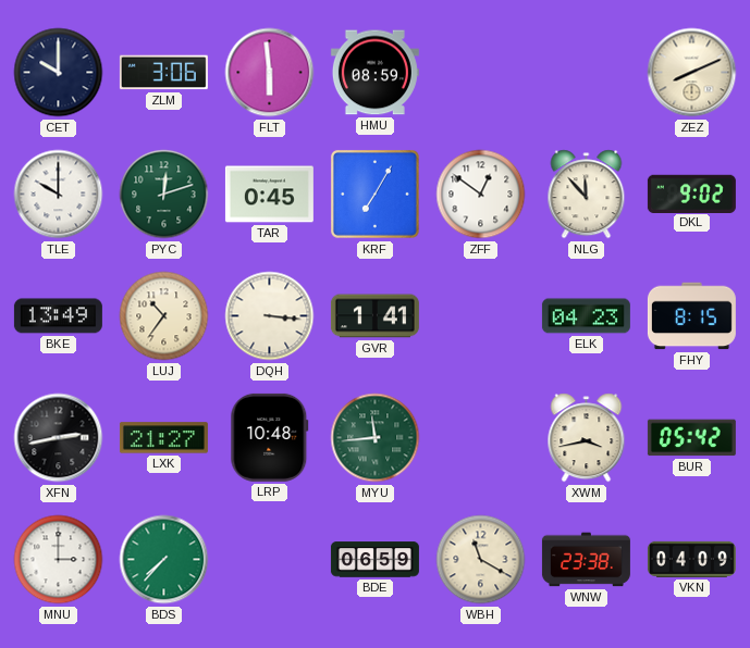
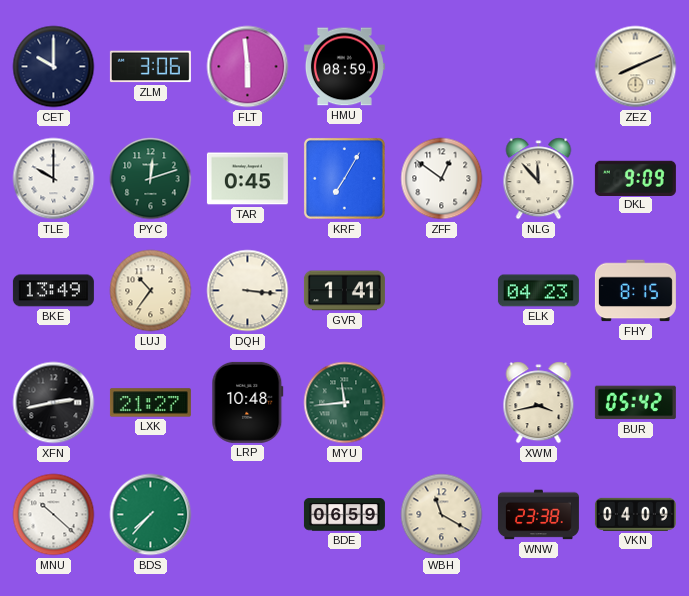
DKL: 9:02 -> 9:09
MNU: 3:00 -> 10:22
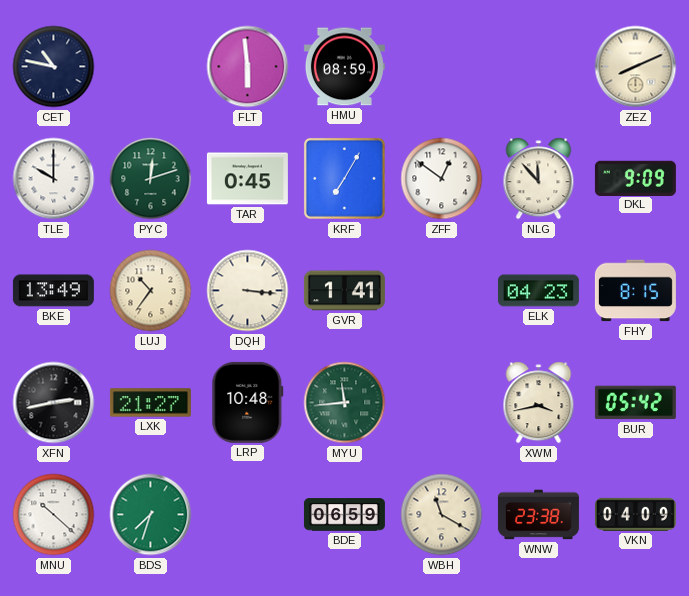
CET: 10:00 -> 10:47
ZLM: 3:06 -> none
BDS: 7:37 -> 7:33
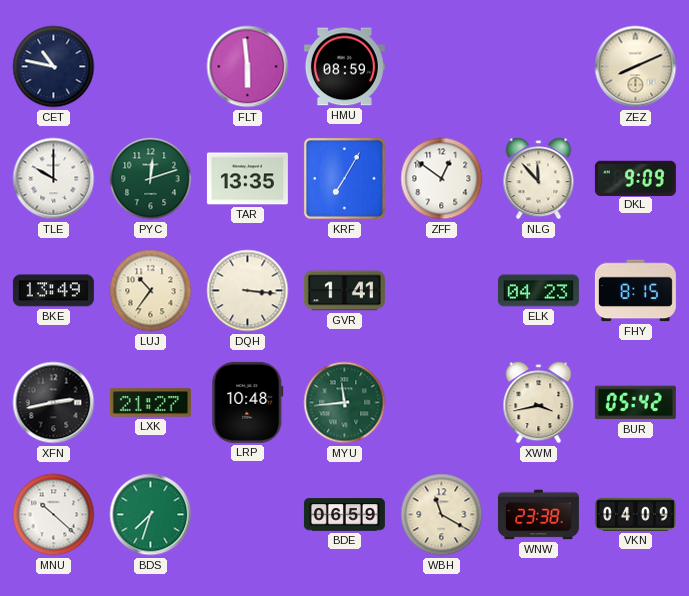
TAR: 0:45 -> 13:35
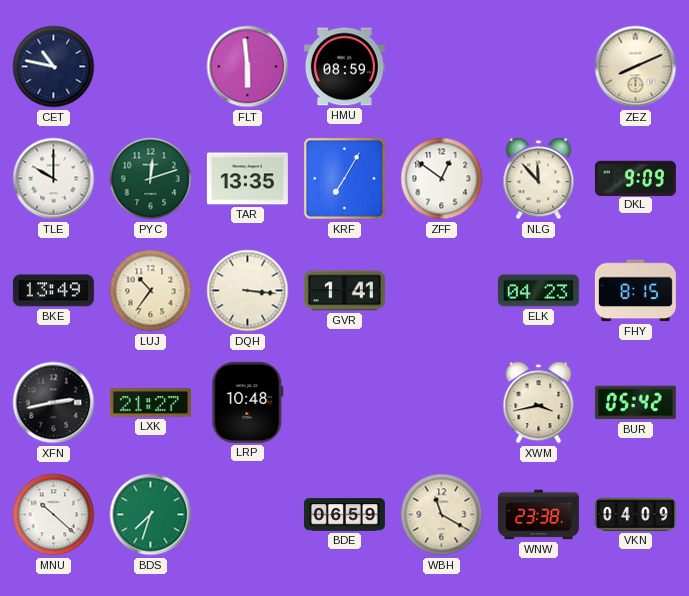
MYU: 11:44 -> none
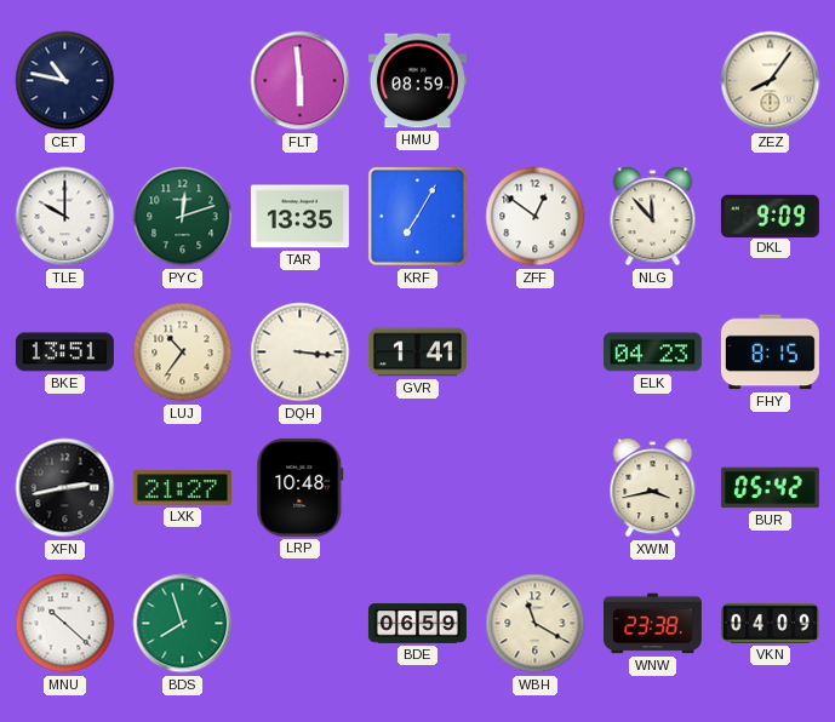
ZEZ: 8:11 -> 8:06
BKE: 13:49 -> 13:51
BDS: 7:33 -> 7:57
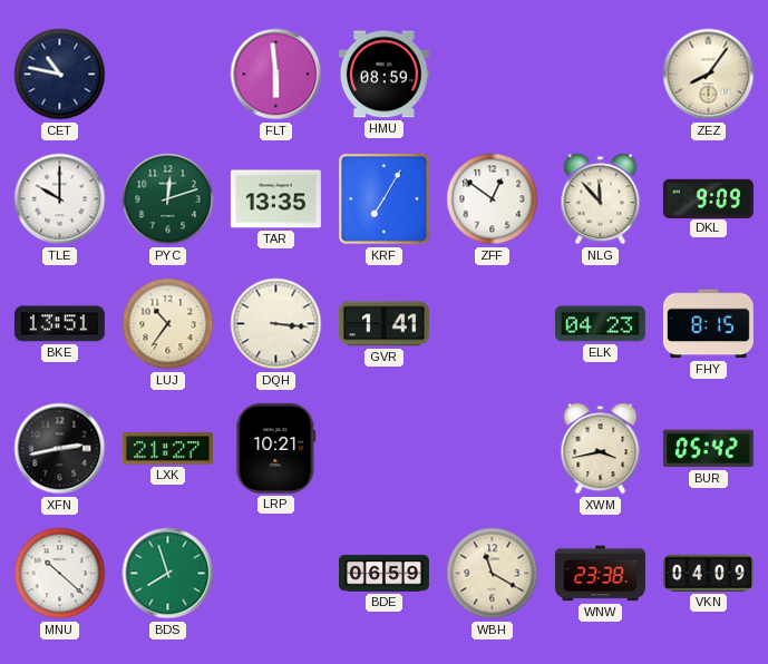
LRP: 10:48 -> 10:21
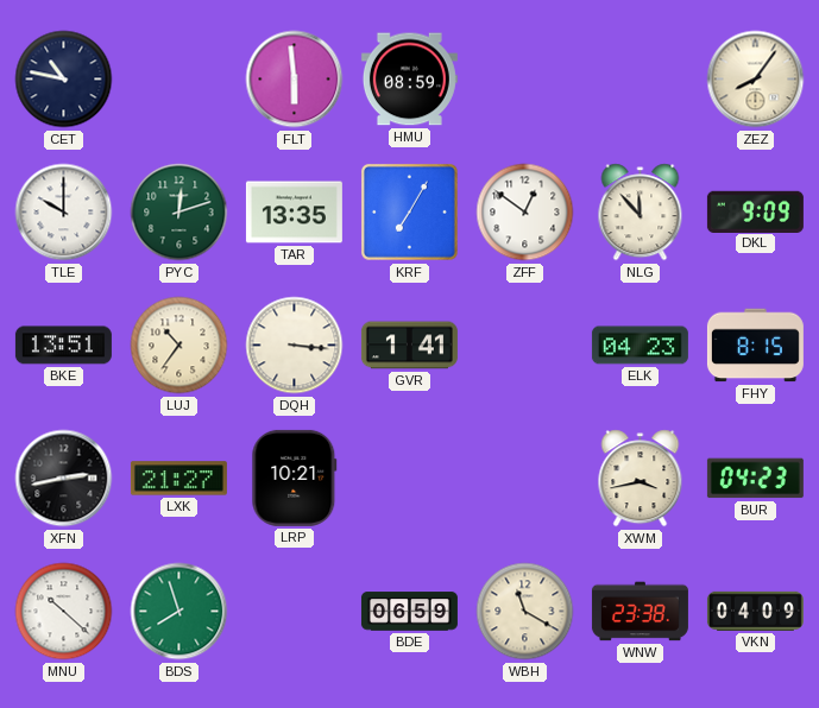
BUR: 05:42 -> 04:23
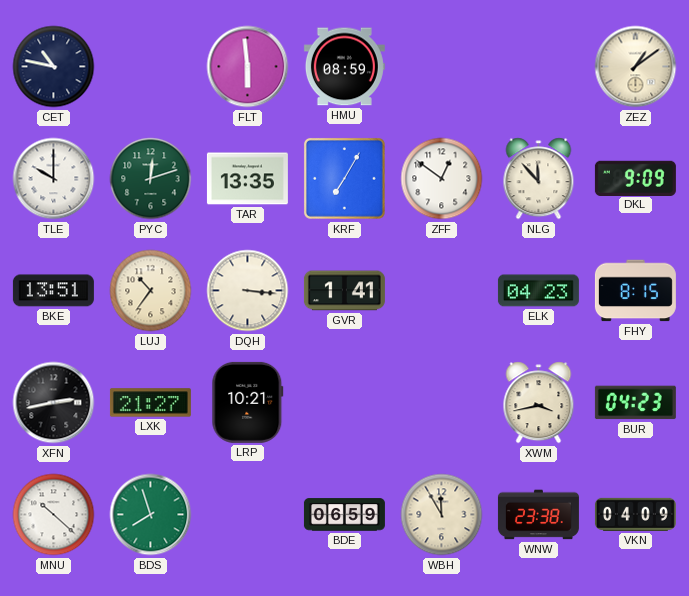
ZEZ: 8:06 -> 1:09
WBH: 11:20 -> 11:55
